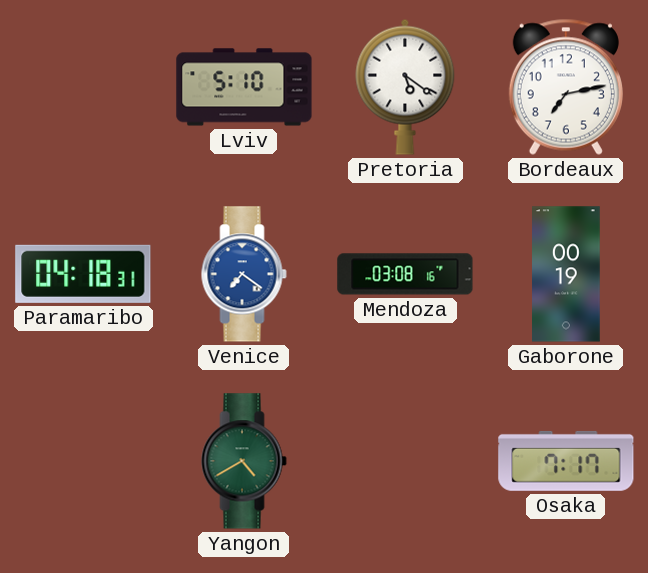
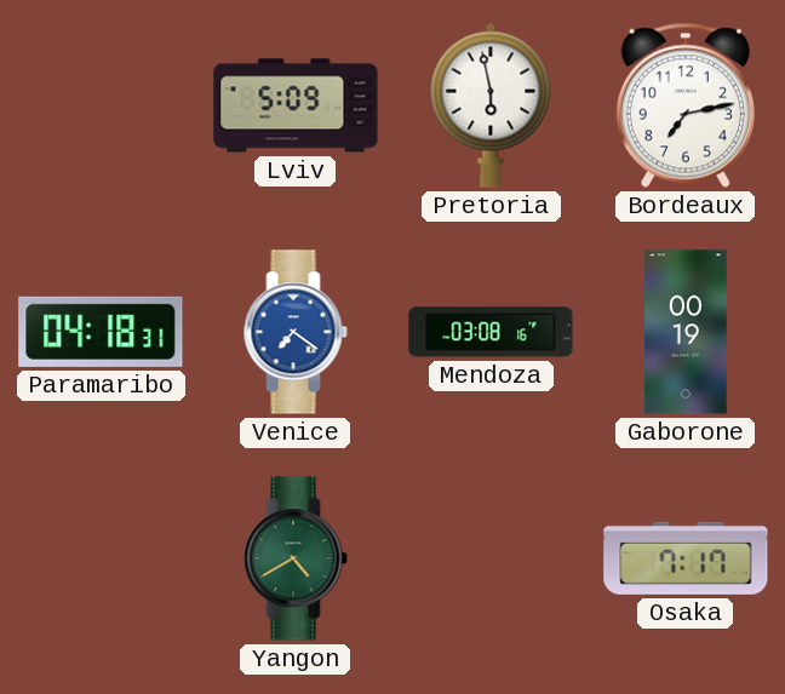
Lviv: 5:10 -> 5:09
Pretoria: 5:21 -> 5:58
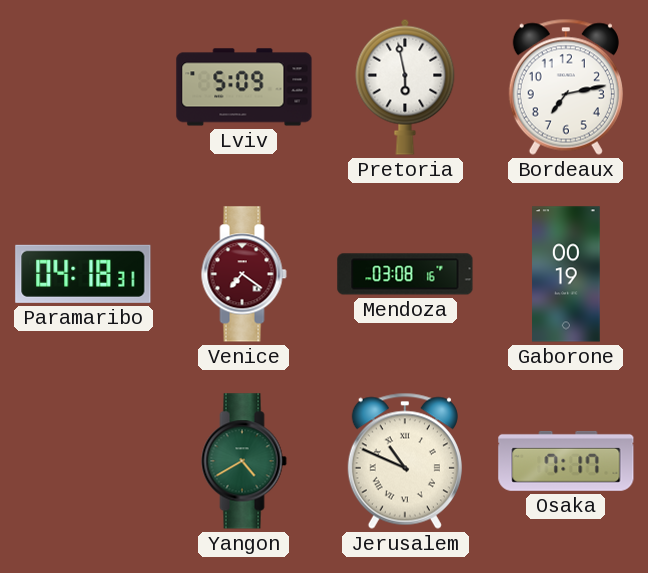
Venice dial: blue -> burgundy
Jerusalem: none -> 10:49
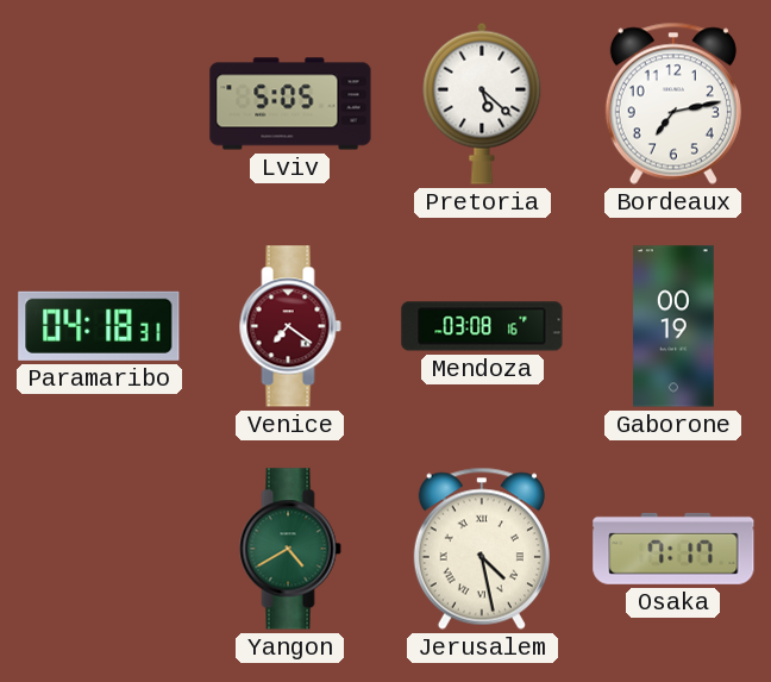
Lviv: 5:09 -> 5:05
Pretoria: 5:58 -> 5:22
Jerusalem: 10:49 -> 4:28
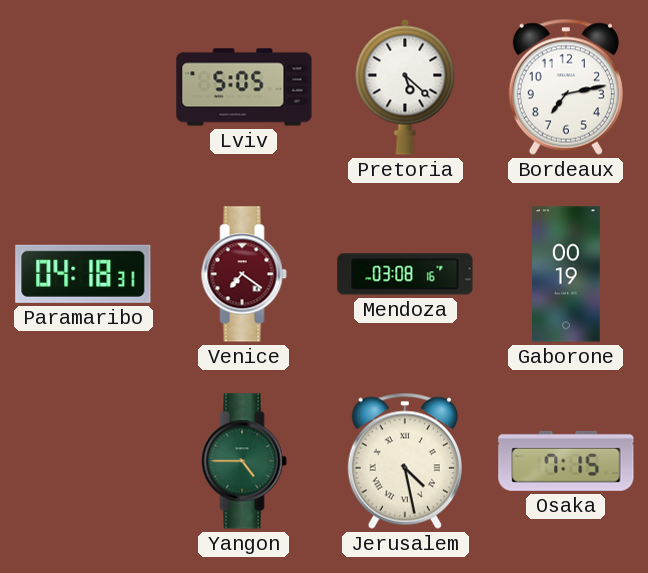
Yangon: 4:40 -> 4:45
Osaka: 7:17 -> 7:15
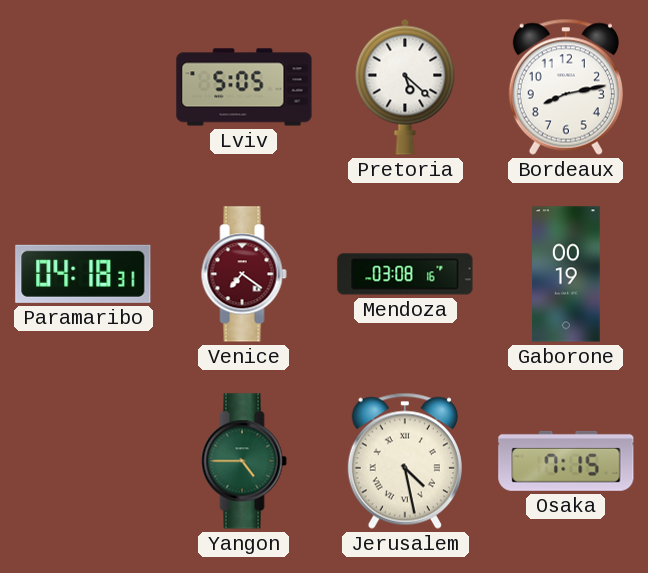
Bordeaux: 7:13 -> 8:13
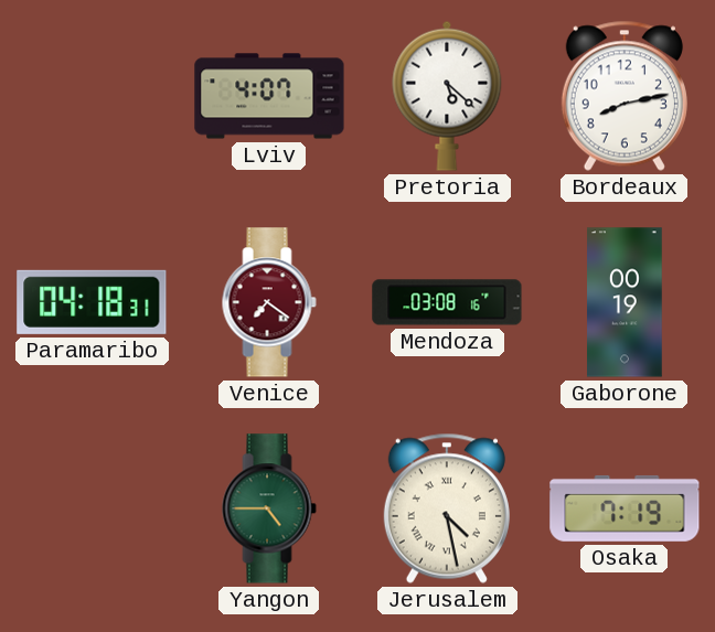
Lviv: 5:05 -> 4:07
Osaka: 7:15 -> 7:19
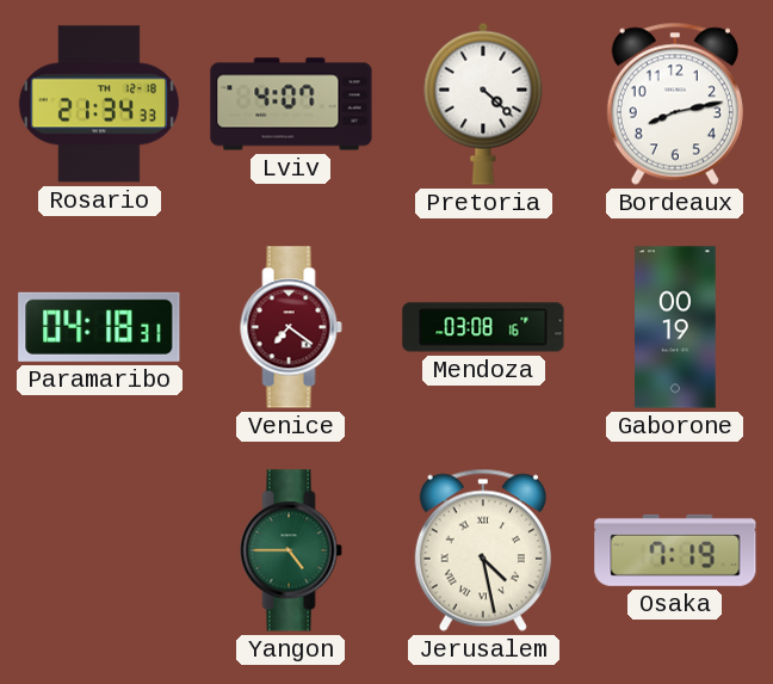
Rosario: none -> 21:34
Pretoria: 5:22 -> 4:22
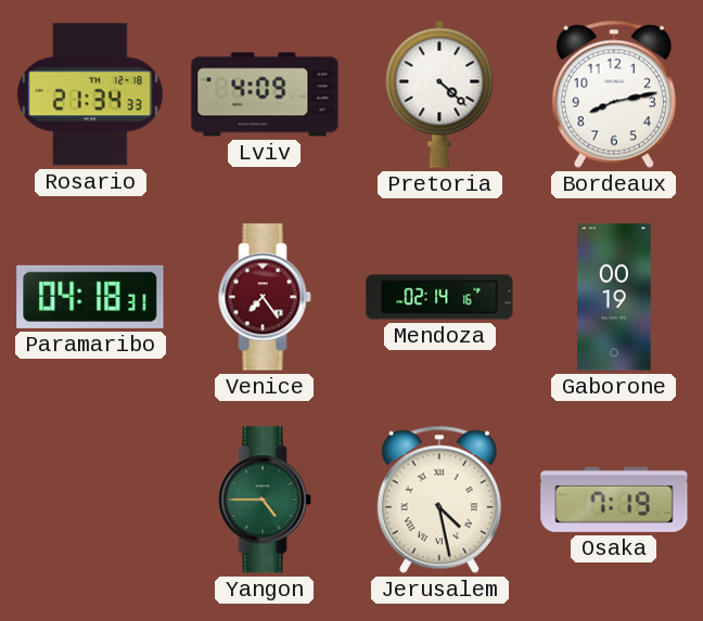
Lviv: 4:07 -> 4:09
Venice: 7:21 -> 7:24
Mendoza: 03:08 -> 02:14
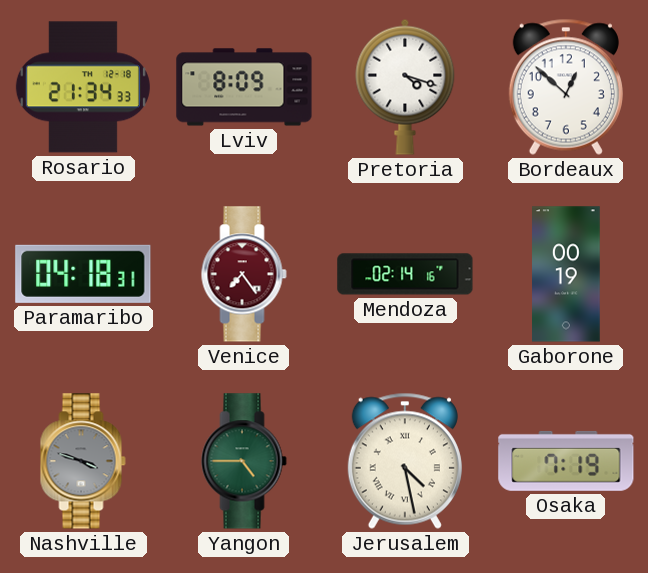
Lviv: 4:09 -> 8:09
Pretoria: 4:22 -> 4:18
Bordeaux: 8:13 -> 12:52
Nashville: none -> 3:48
